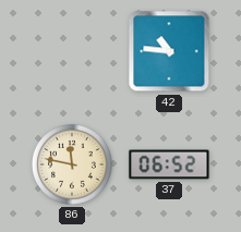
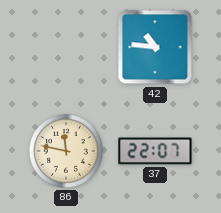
37: 06:52 -> 22:07
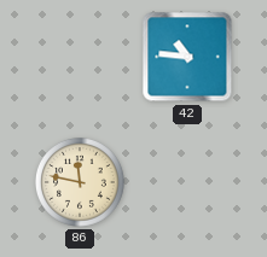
37: 22:07 -> none
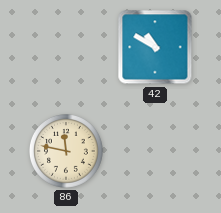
42: 10:46 -> 10:50
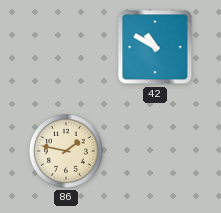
86: 11:47 -> 1:47
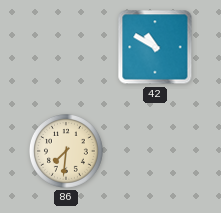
86: 1:47 -> 7:31
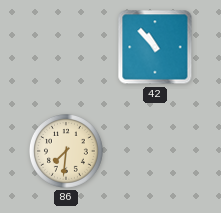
42: 10:50 -> 10:53
